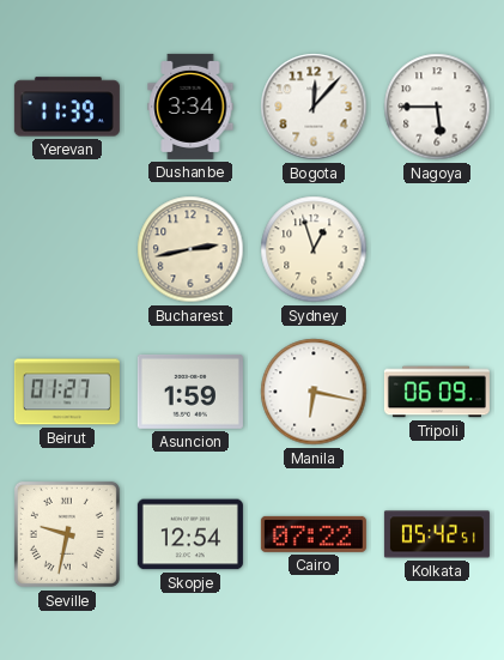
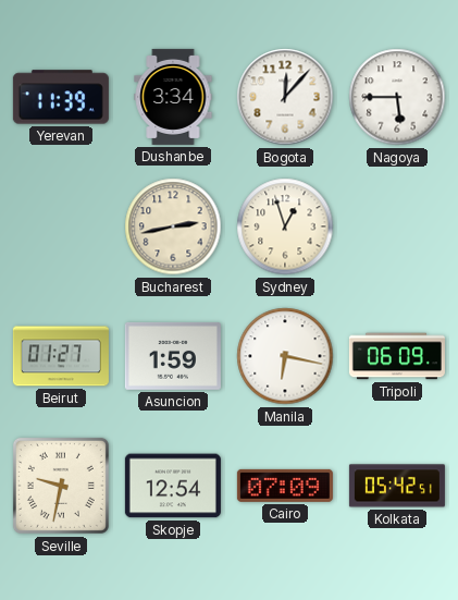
Cairo: 07:22 -> 07:09
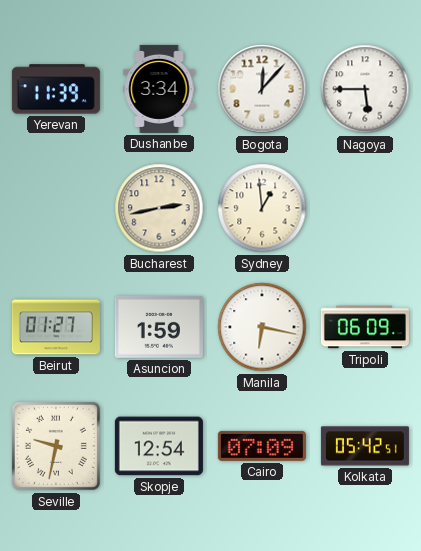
Sydney: 12:57 -> 12:59
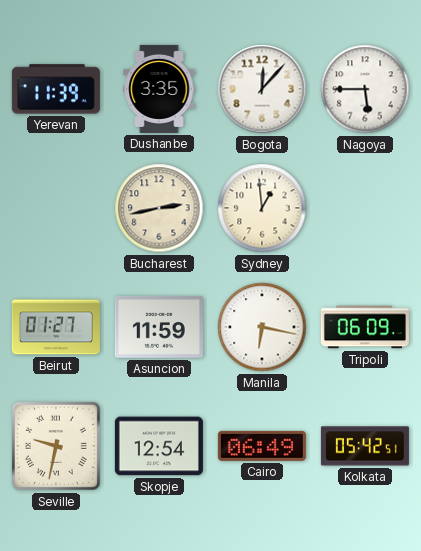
Dushanbe: 3:34 -> 3:35
Asuncion: 1:59 -> 11:59
Cairo: 07:09 -> 06:49
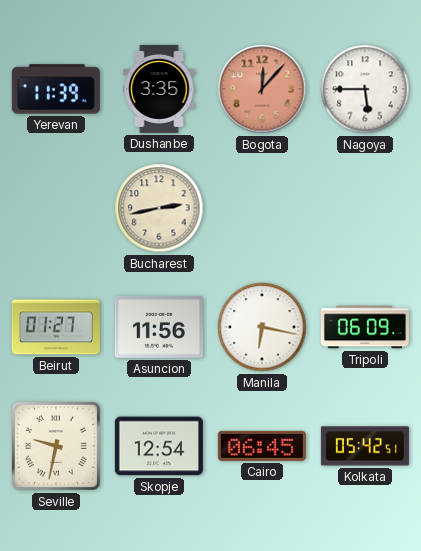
Bogota dial: white -> salmon
Sydney: 12:59 -> none
Asuncion: 11:59 -> 11:56
Cairo: 06:49 -> 06:45
